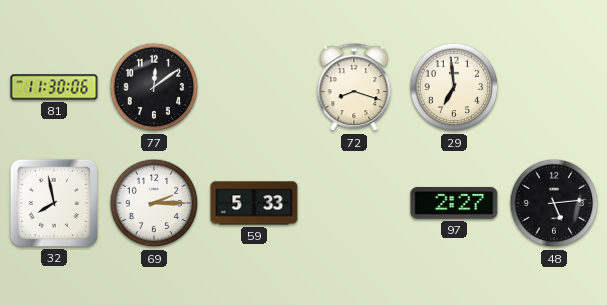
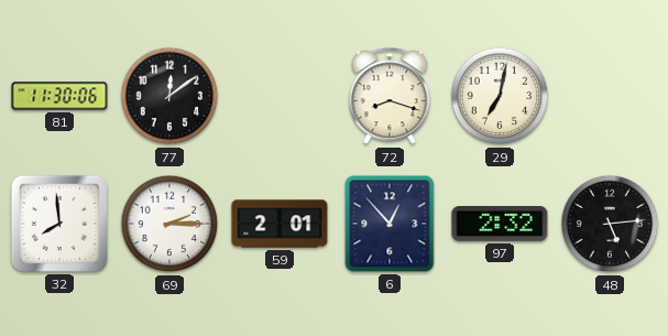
29: 6:59 -> 7:02
32: 7:58 -> 7:59
59: 5:33 -> 2:01
6: none -> 12:53
97: 2:27 -> 2:32
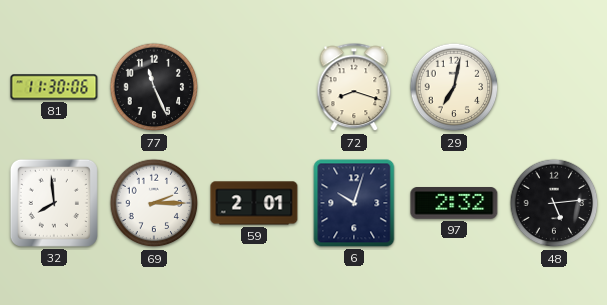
77: 12:09 -> 11:26
6: 12:53 -> 10:03
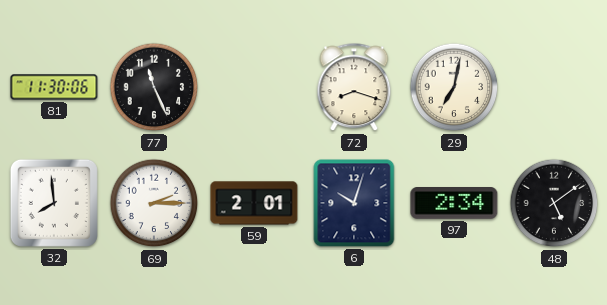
97: 2:32 -> 2:34
48: 5:14 -> 5:09
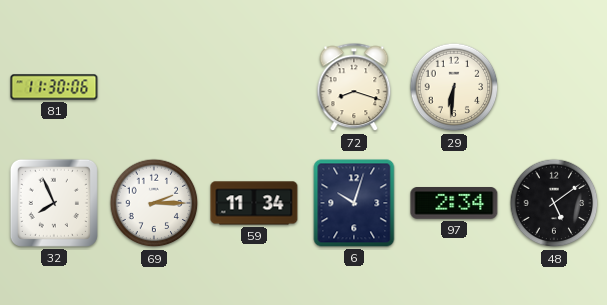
77: 11:26 -> none
29: 7:02 -> 6:31
32: 7:59 -> 7:56
59: 2:01 -> 11:34
